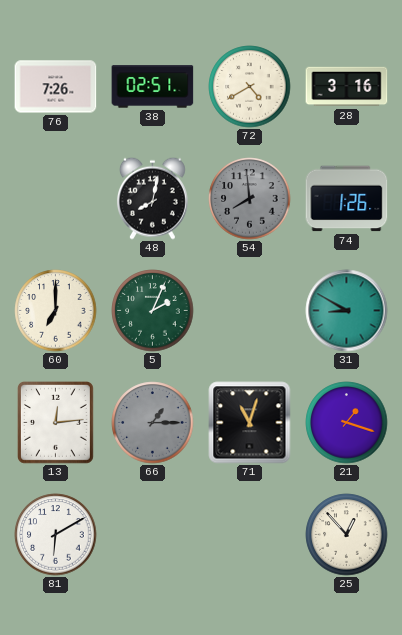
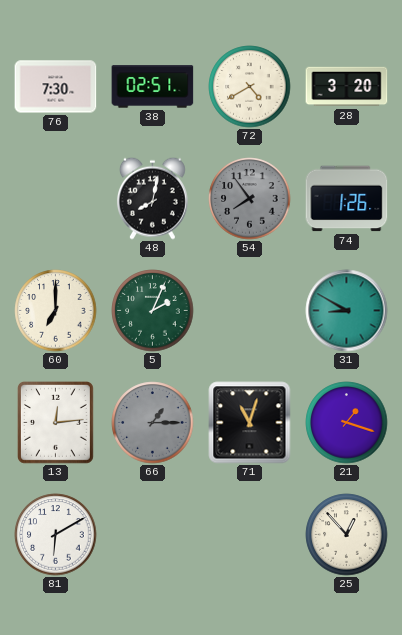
76: 7:26 -> 7:30
28: 3:16 -> 3:20
54: 7:59 -> 7:54
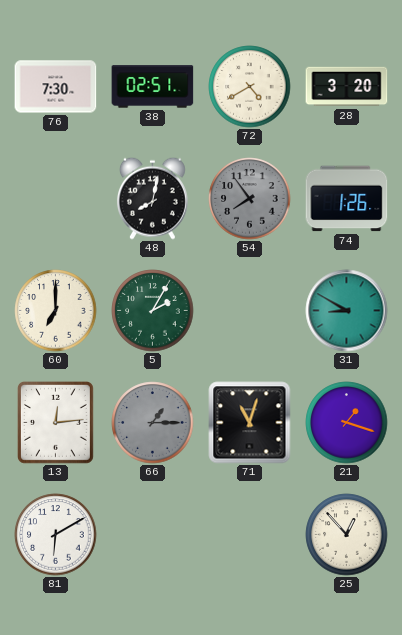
5: 2:04 -> 2:05
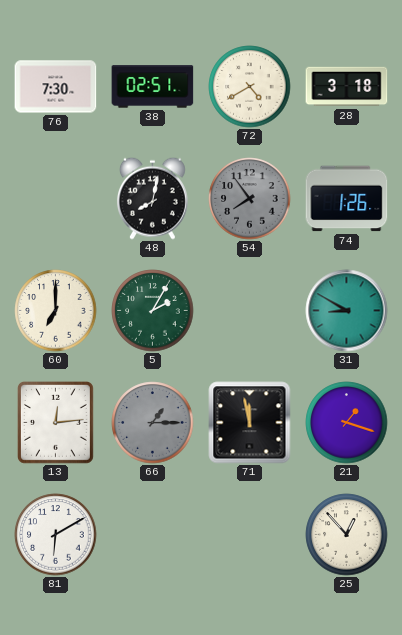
28: 3:20 -> 3:18
71: 11:03 -> 11:58
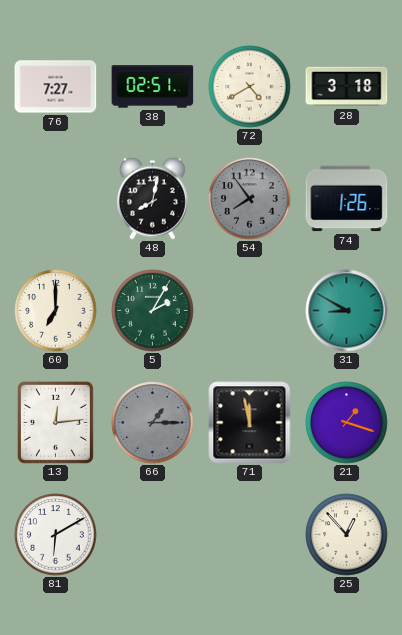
76: 7:30 -> 7:27
